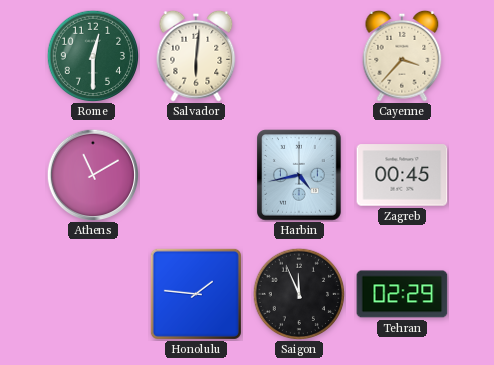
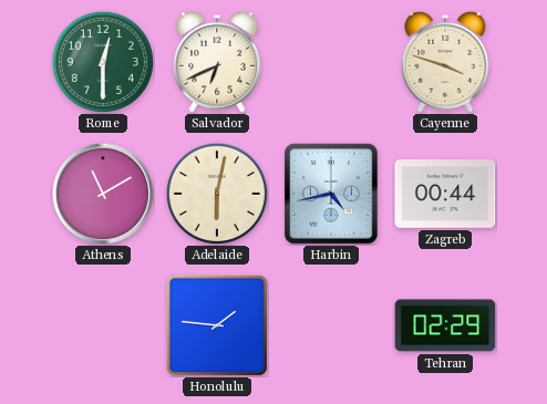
Salvador: 6:01 -> 6:41
Cayenne: 3:37 -> 3:48
Adelaide: none -> 6:02
Zagreb: 00:45 -> 00:44
Saigon: 11:56 -> none
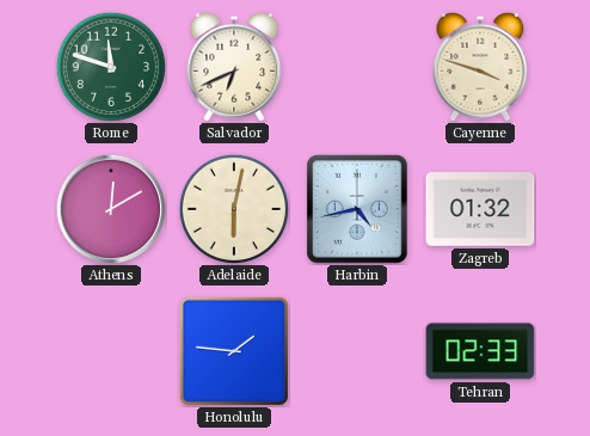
Rome: 12:30 -> 11:48
Athens: 11:10 -> 12:10
Zagreb: 00:44 -> 01:32
Tehran: 02:29 -> 02:33
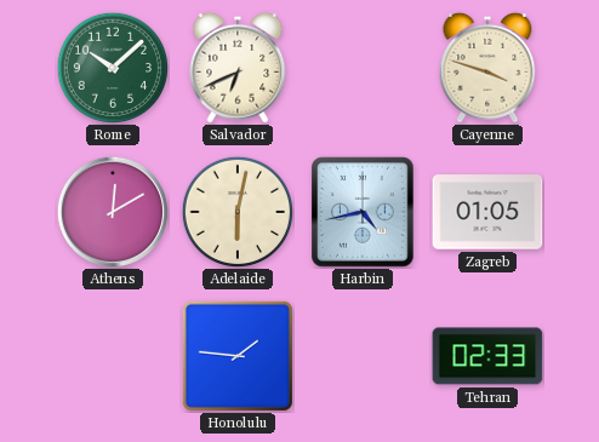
Rome: 11:48 -> 10:08
Zagreb: 01:32 -> 01:05
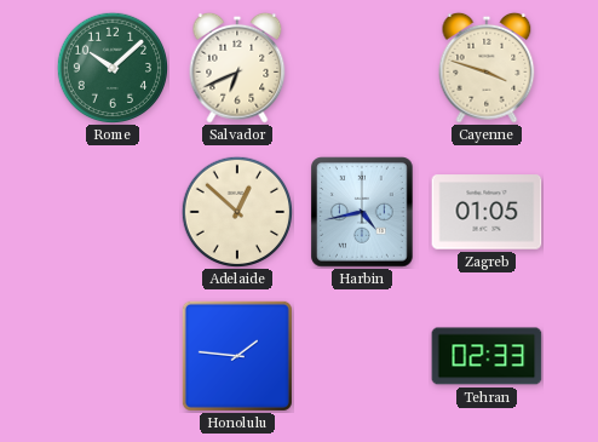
Athens: 12:10 -> none
Adelaide: 6:02 -> 12:52
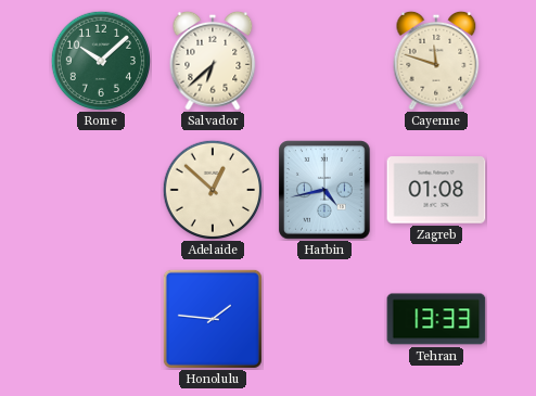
Salvador: 6:41 -> 6:38
Cayenne: 3:48 -> 11:48
Zagreb: 01:05 -> 01:08
Tehran: 02:33 -> 13:33
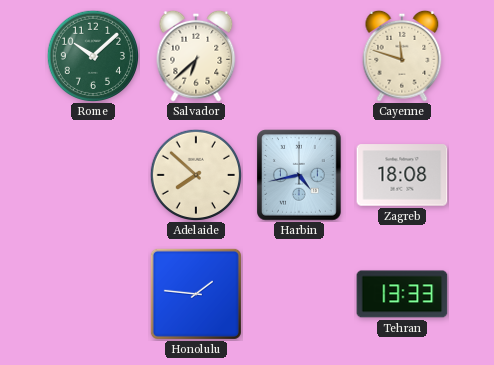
Adelaide: 12:52 -> 7:52
Zagreb: 01:08 -> 18:08
